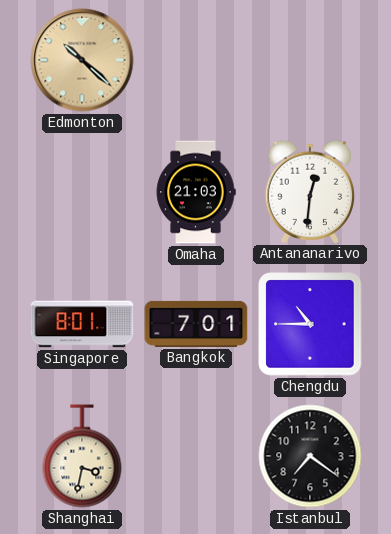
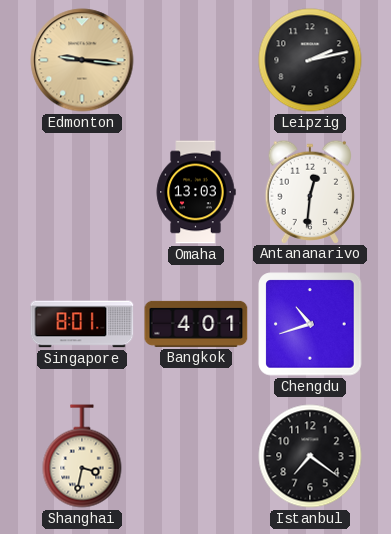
Edmonton: 10:22 -> 9:16
Leipzig: none -> 2:13
Omaha: 21:03 -> 13:03
Bangkok: 7:01 -> 4:01
Chengdu: 10:45 -> 10:42
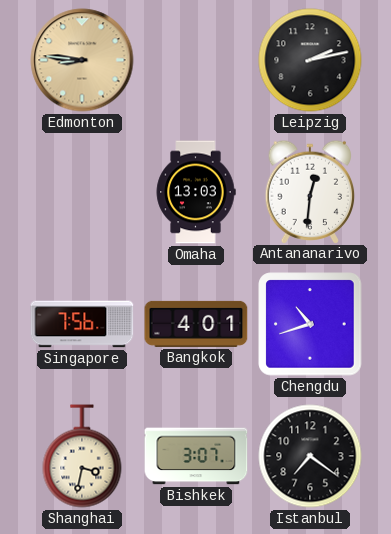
Edmonton: 9:16 -> 8:46
Singapore: 8:01 -> 7:56
Bishkek: none -> 3:07
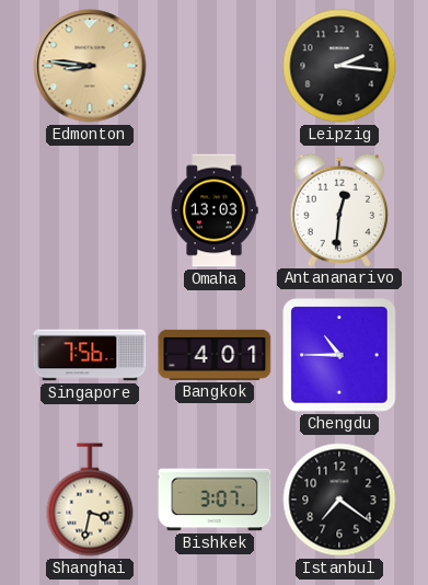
Leipzig: 2:13 -> 2:16
Chengdu: 10:42 -> 10:45
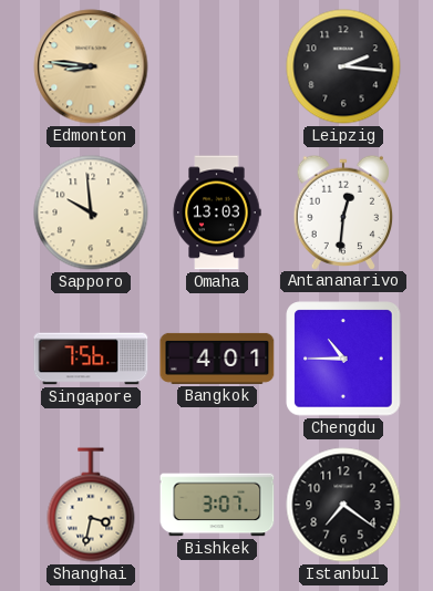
Sapporo: none -> 9:59
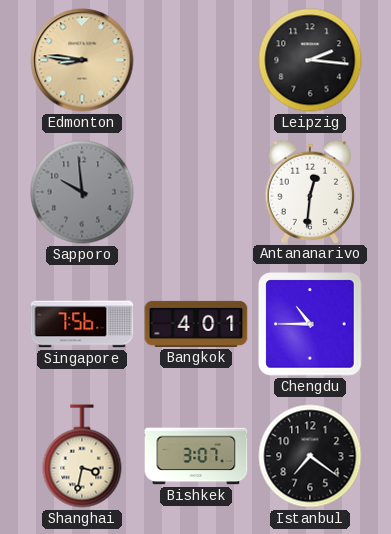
Sapporo dial: cream -> grey
Omaha: 13:03 -> none
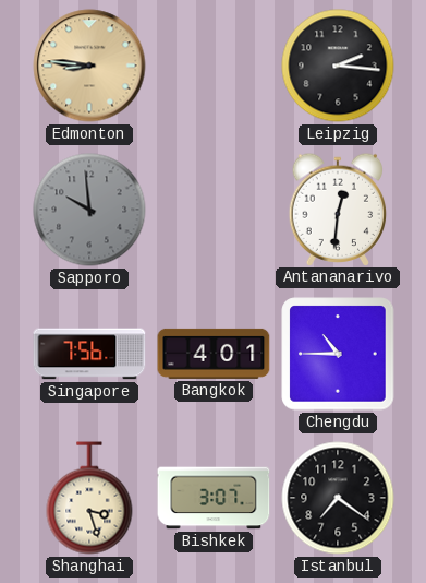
Shanghai: 3:32 -> 3:27
